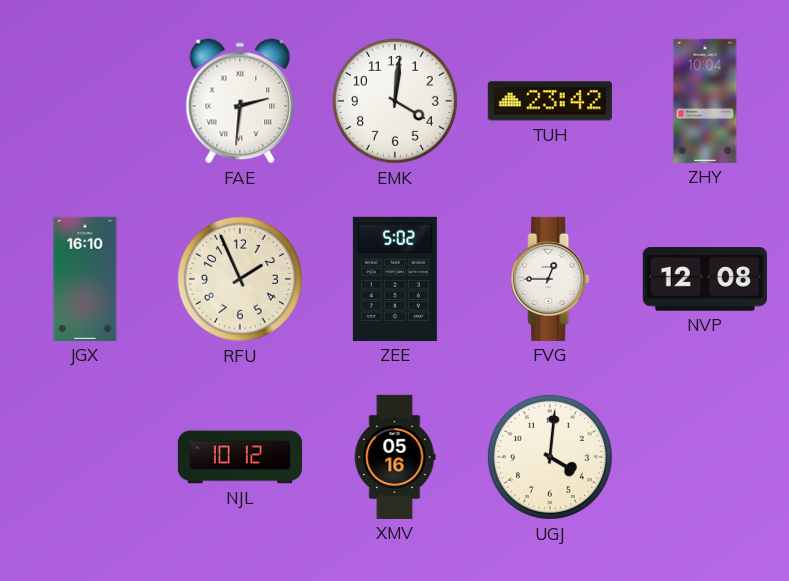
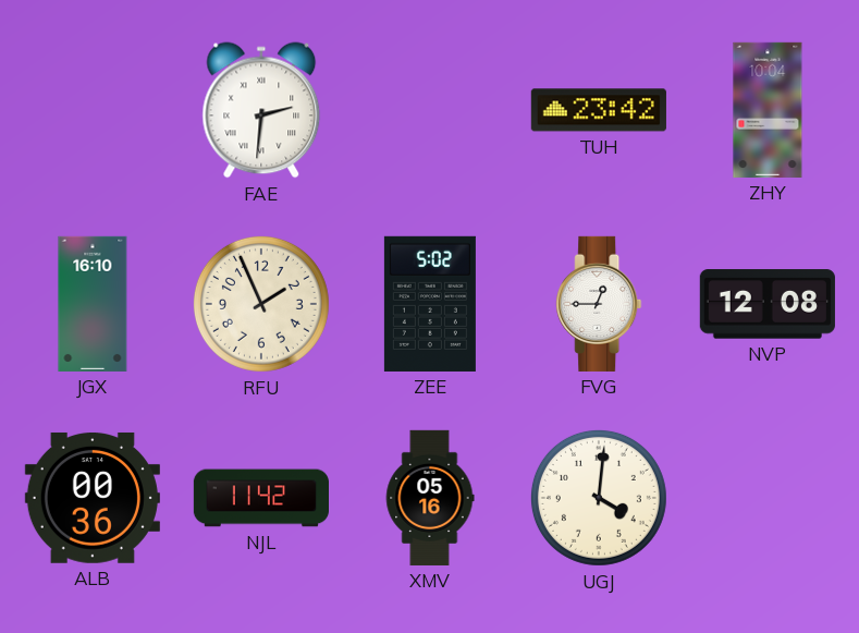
EMK: 4:01 -> none
ALB: none -> 00:36
NJL: 10:12 -> 11:42
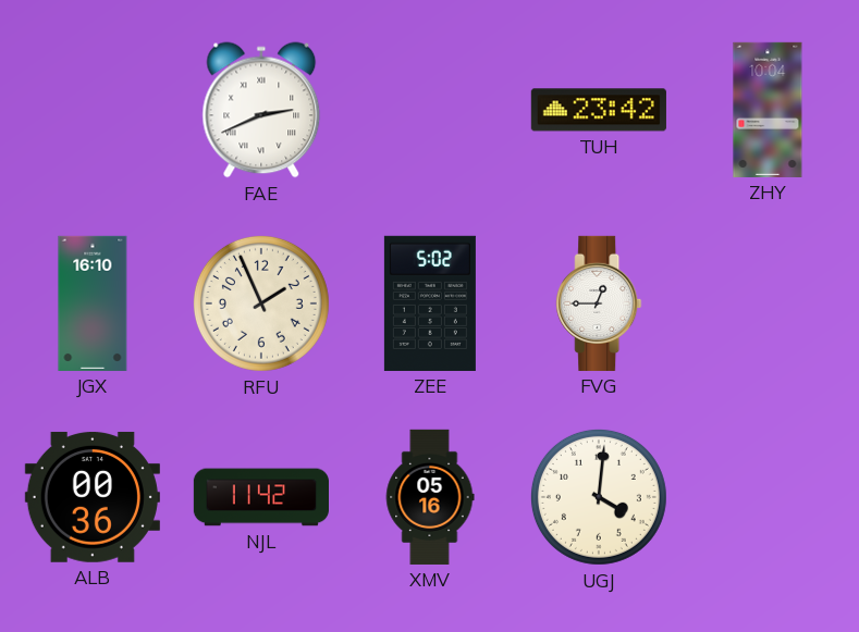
FAE: 2:31 -> 2:41
NVP: 12:08 -> none
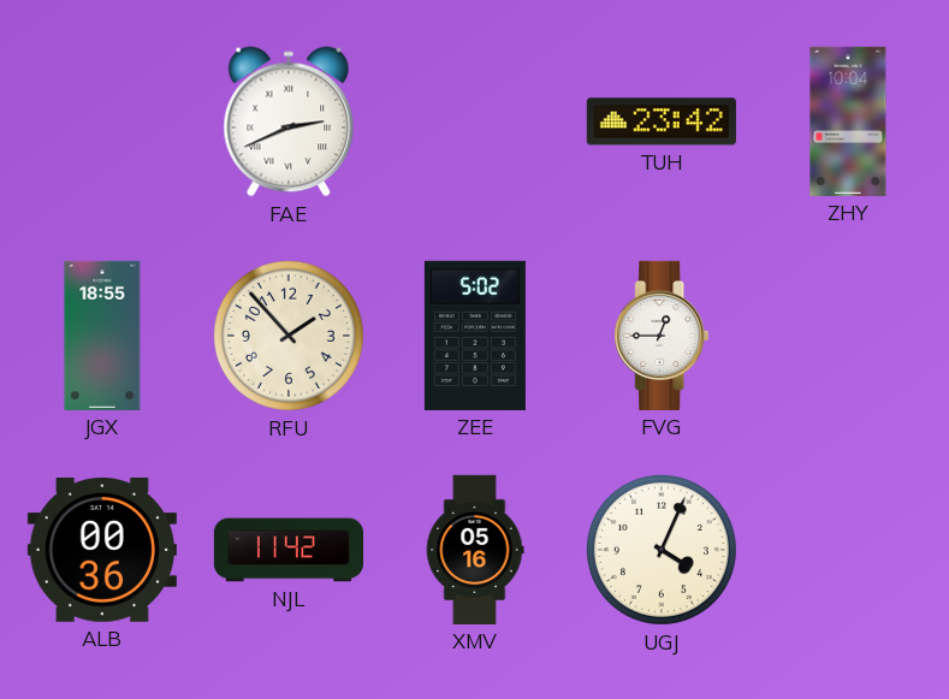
JGX: 16:10 -> 18:55
RFU: 1:56 -> 1:53
UGJ: 4:01 -> 4:04
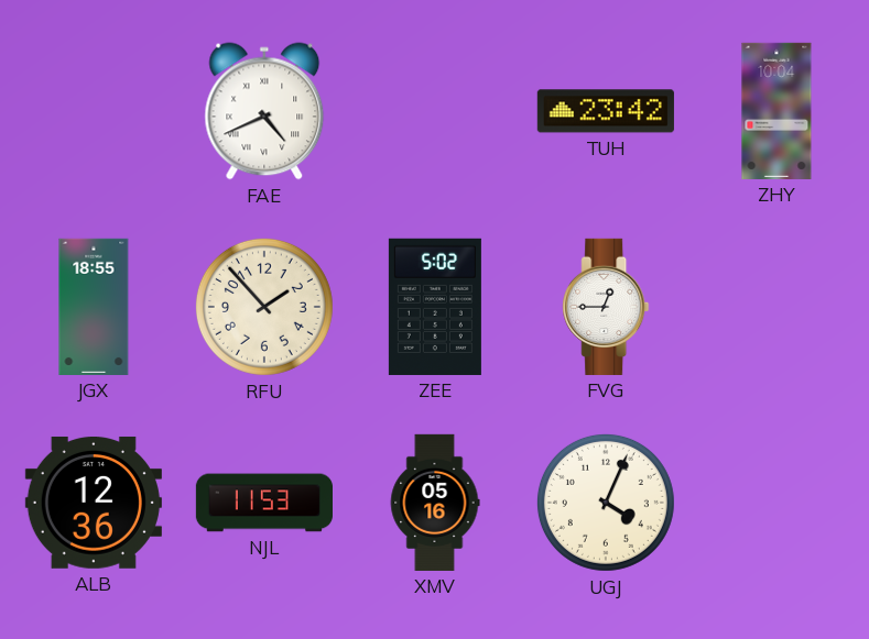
FAE: 2:41 -> 4:41
ALB: 00:36 -> 12:36
NJL: 11:42 -> 11:53
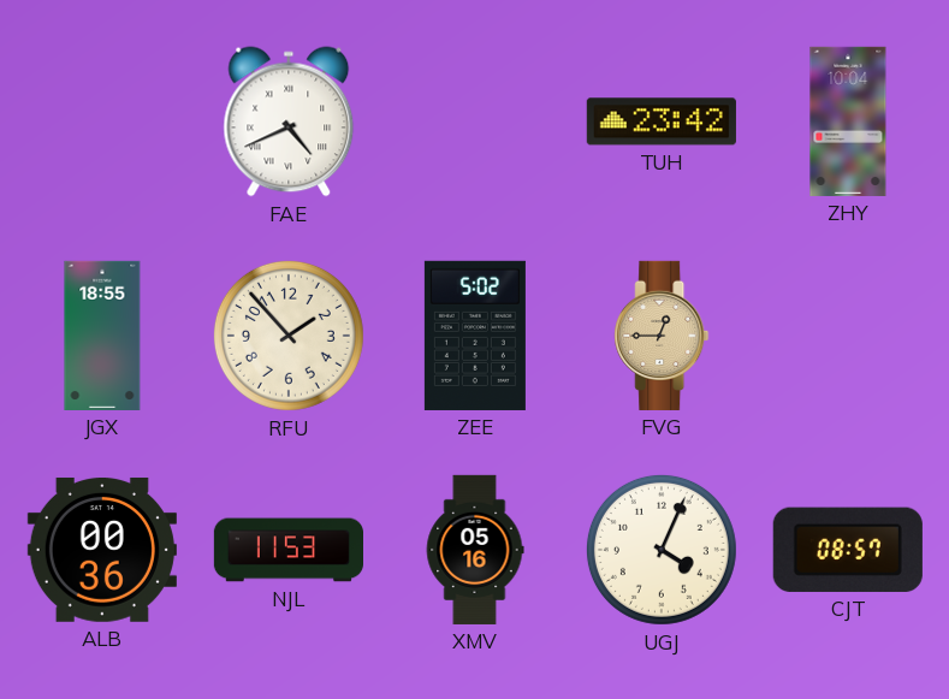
FVG dial: white -> champagne
ALB: 12:36 -> 00:36
CJT: none -> 08:57
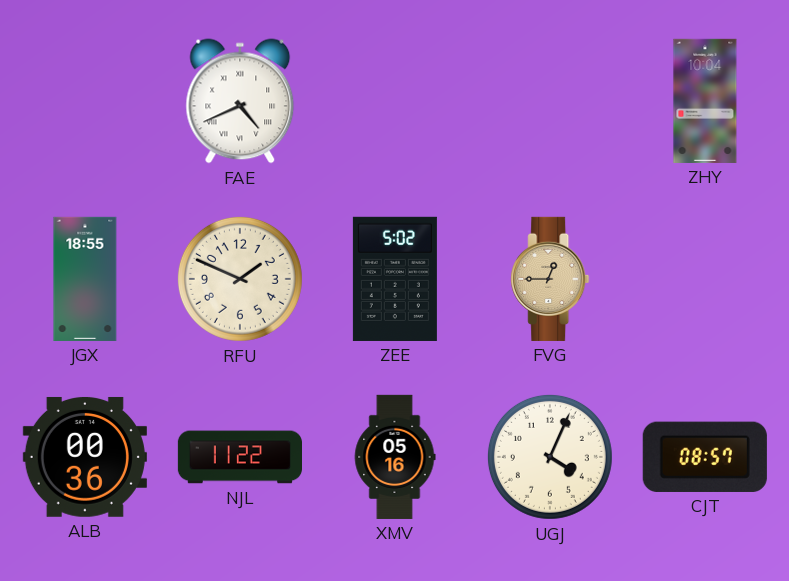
TUH: 23:42 -> none
RFU: 1:53 -> 1:49
NJL: 11:53 -> 11:22
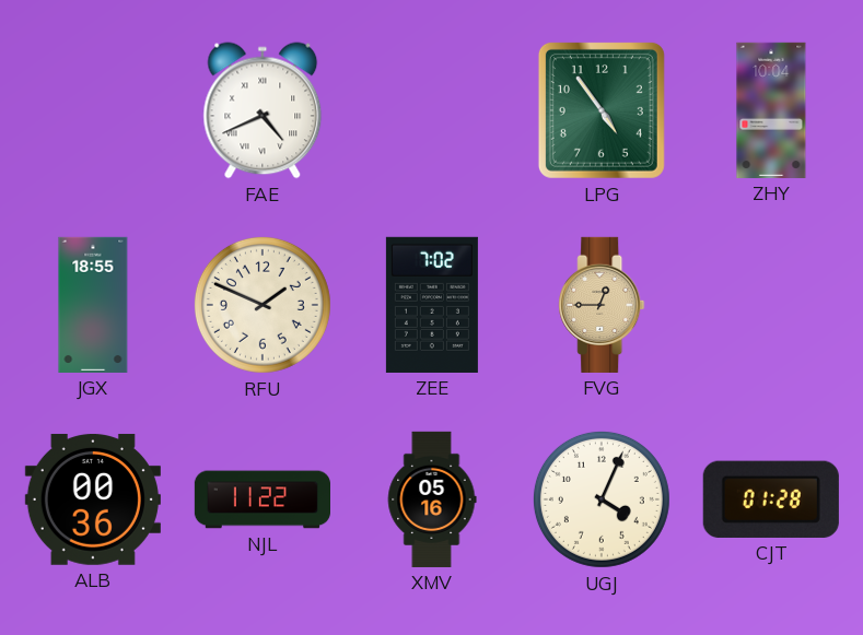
LPG: none -> 4:54
ZEE: 5:02 -> 7:02
CJT: 08:57 -> 01:28
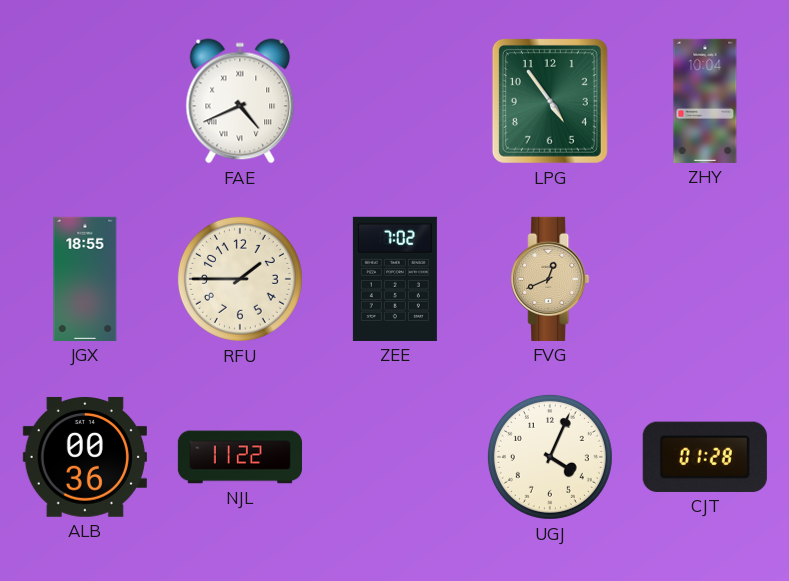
RFU: 1:49 -> 1:45
FVG: 12:45 -> 12:41
XMV: 05:16 -> none
